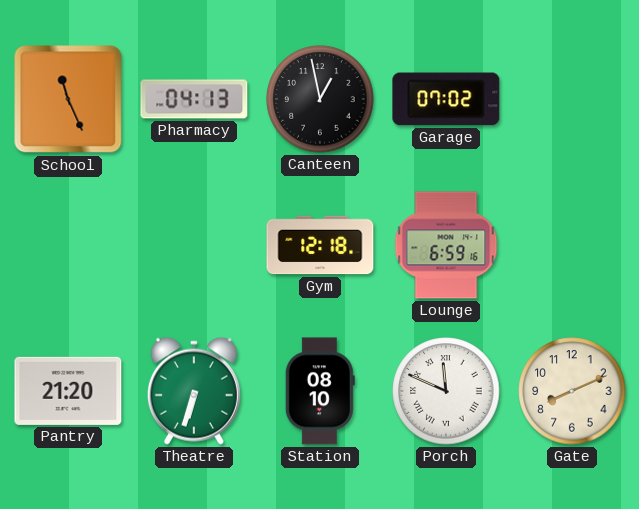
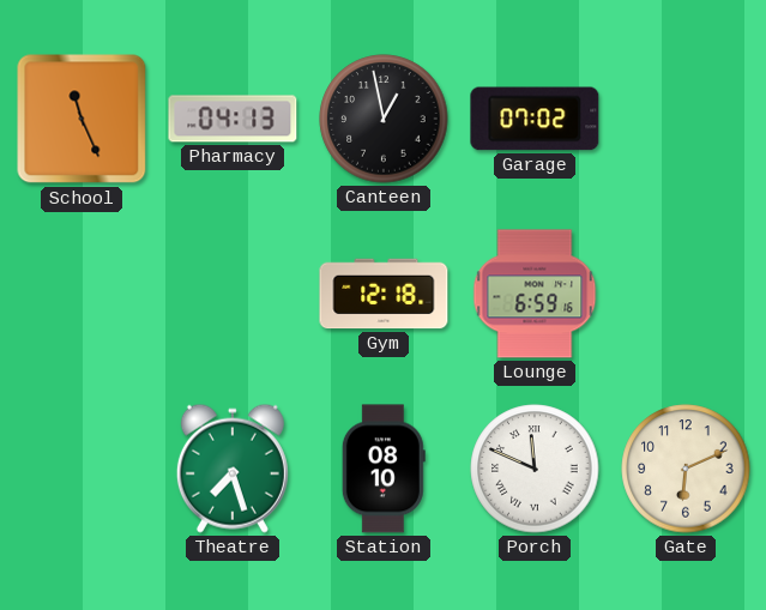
Pantry: 21:20 -> none
Theatre: 6:33 -> 7:27
Gate: 8:11 -> 6:11
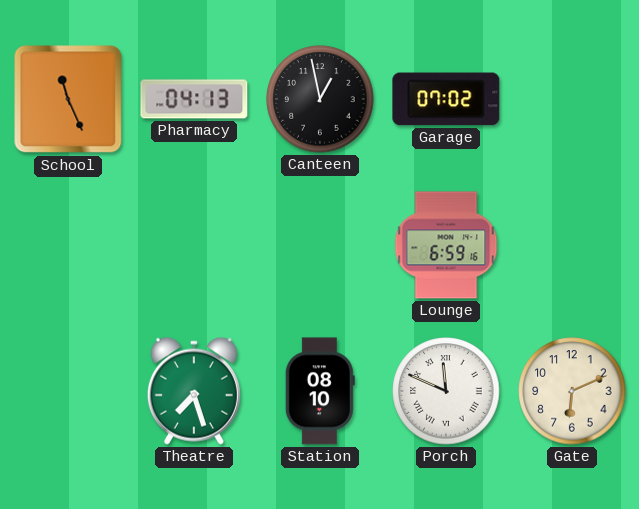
Gym: 12:18 -> none
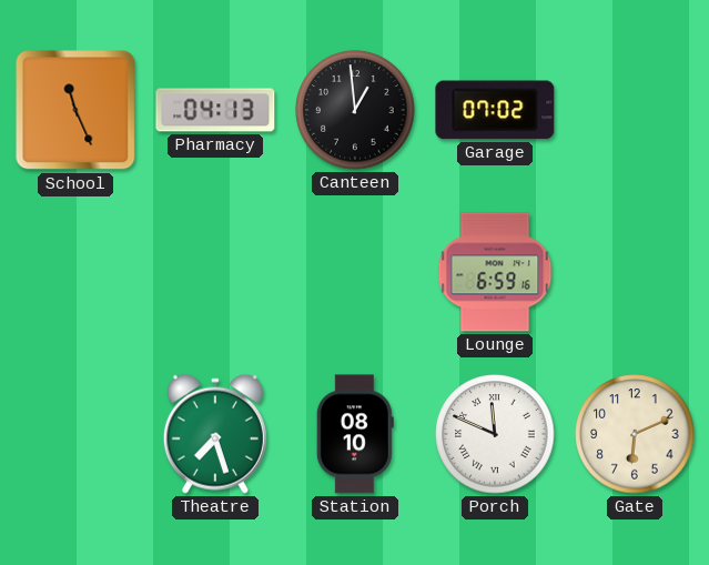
Canteen: 12:58 -> 12:59
